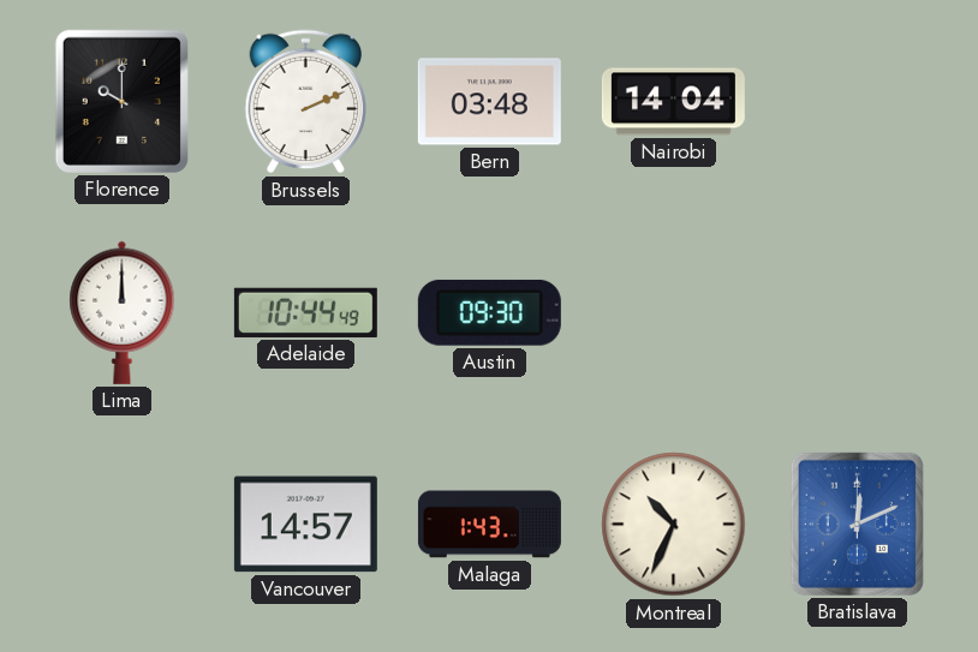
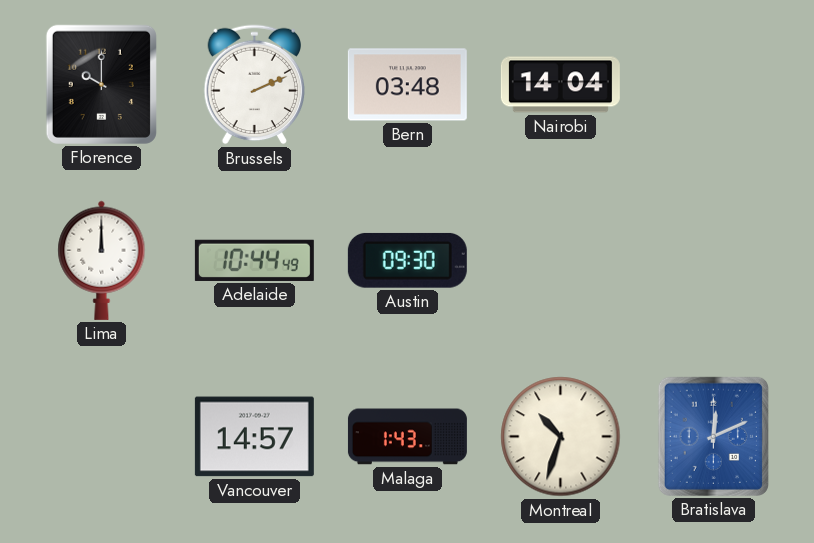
Montreal: 10:34 -> 10:33
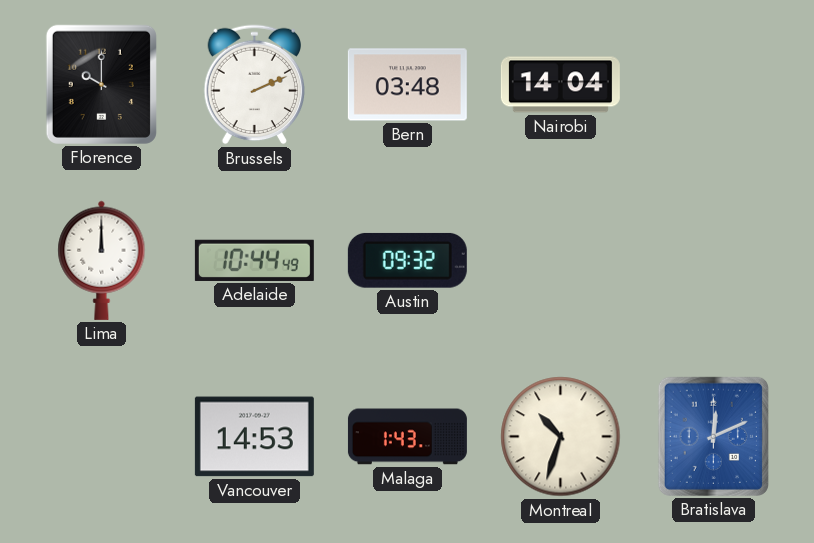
Austin: 09:30 -> 09:32
Vancouver: 14:57 -> 14:53
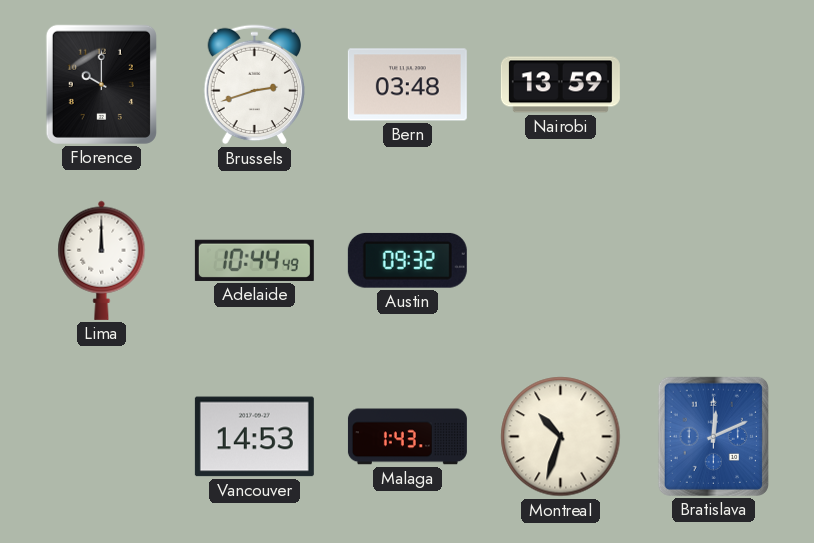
Brussels: 2:11 -> 2:42
Nairobi: 14:04 -> 13:59
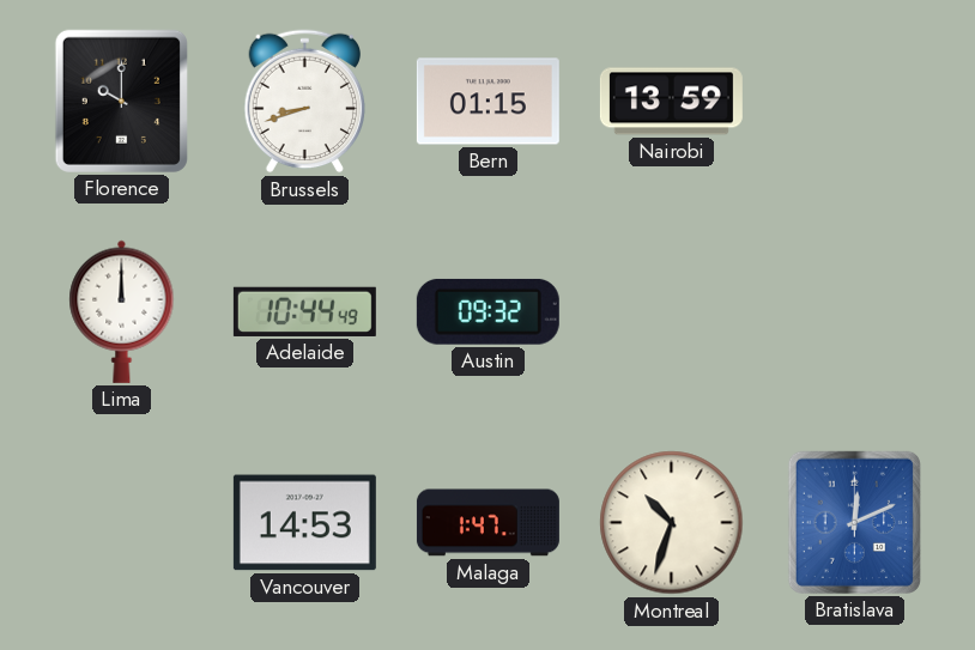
Brussels: 2:42 -> 8:42
Bern: 03:48 -> 01:15
Malaga: 1:43 -> 1:47
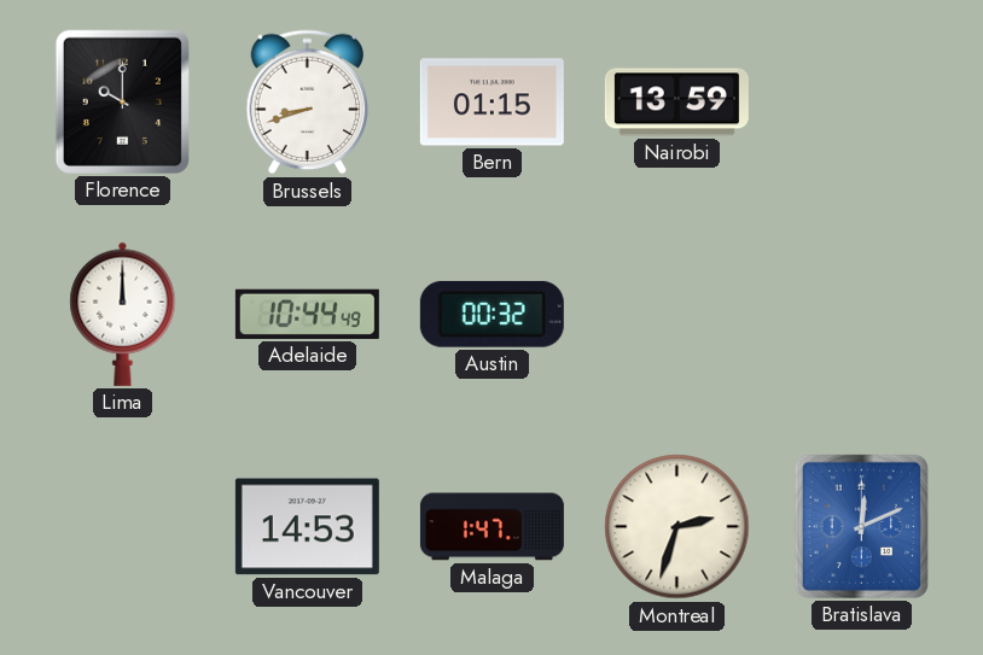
Austin: 09:32 -> 00:32
Montreal: 10:33 -> 2:33
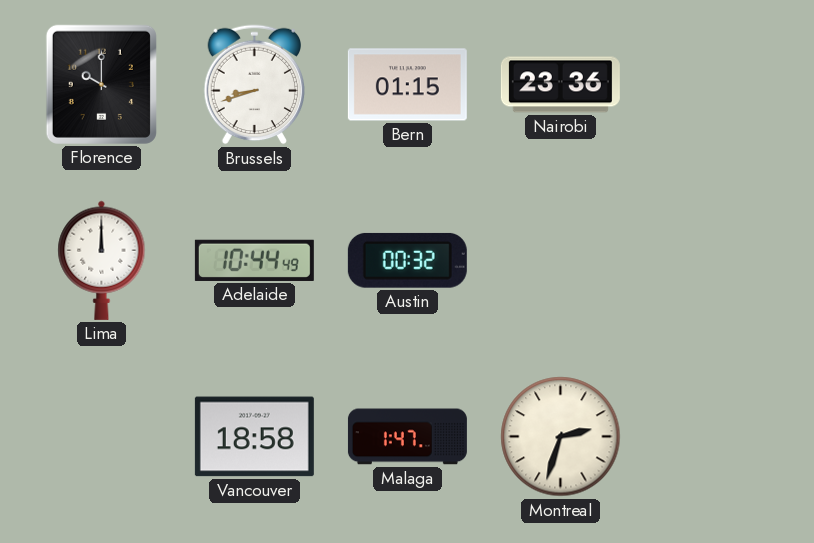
Nairobi: 13:59 -> 23:36
Vancouver: 14:53 -> 18:58
Bratislava: 12:11 -> none
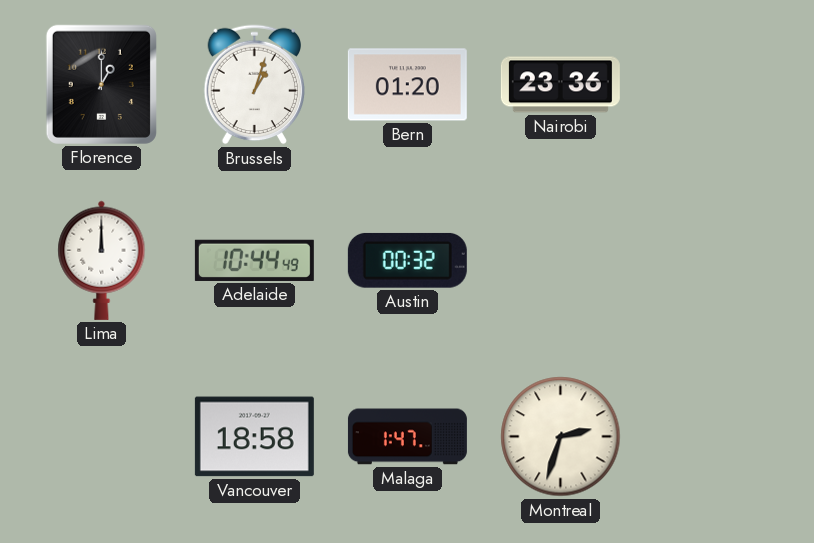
Florence: 10:00 -> 1:00
Brussels: 8:42 -> 1:03
Bern: 01:15 -> 01:20
